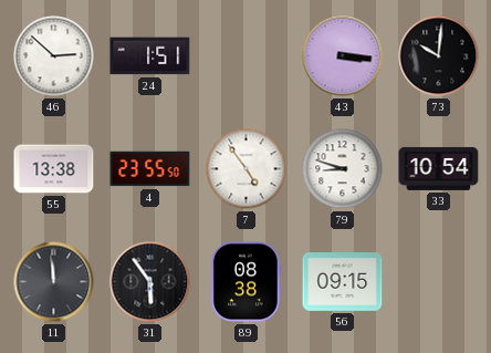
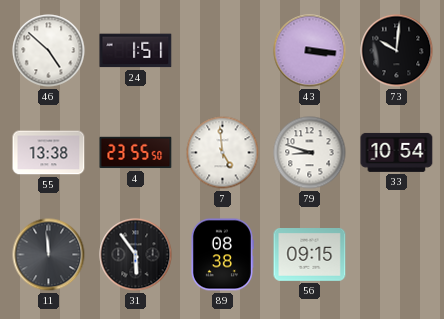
46: 2:52 -> 4:52
7: 4:54 -> 4:59
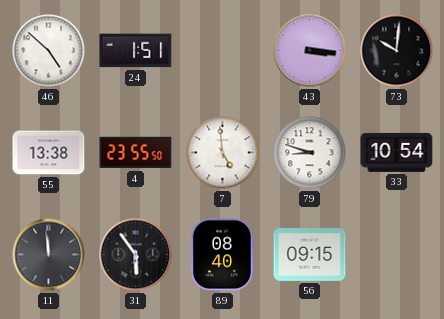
89: 08:38 -> 08:40
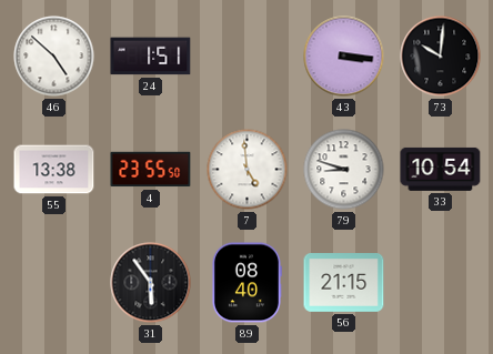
11: 11:59 -> none
56: 09:15 -> 21:15
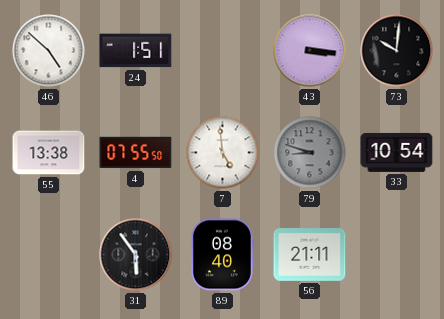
4: 23:55 -> 07:55
79 dial: white -> grey
56: 21:15 -> 21:11
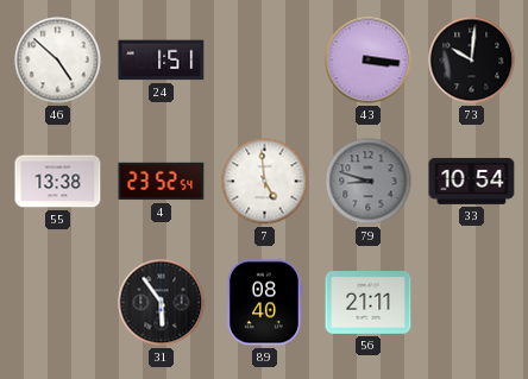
4: 07:55 -> 23:52
